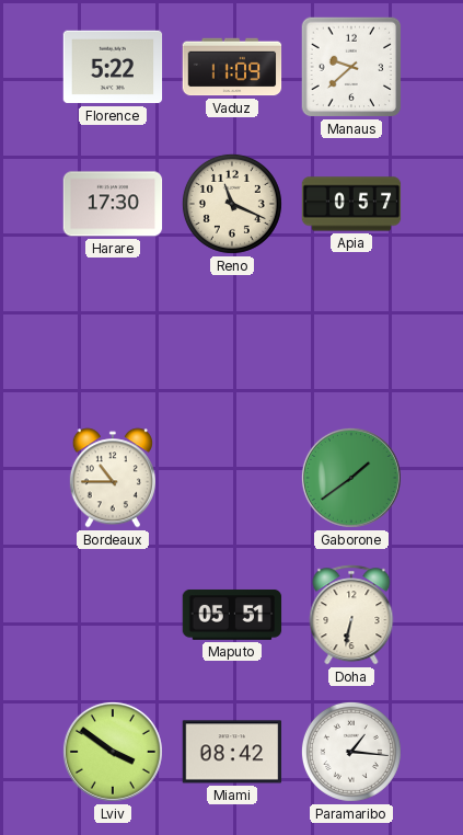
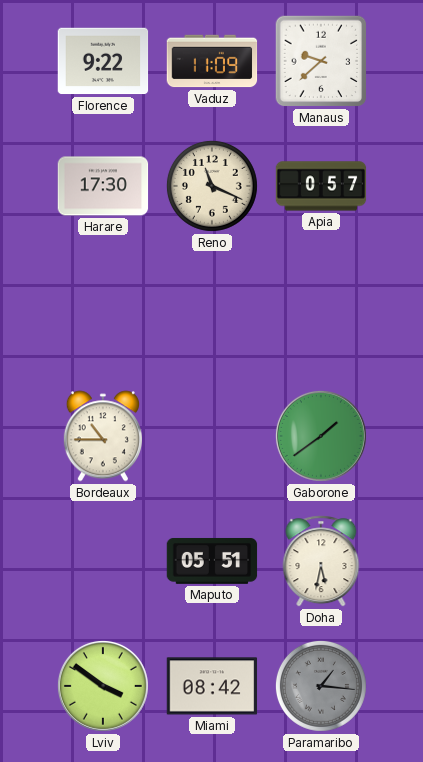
Florence: 5:22 -> 9:22
Doha: 6:32 -> 5:32
Paramaribo dial: white -> grey
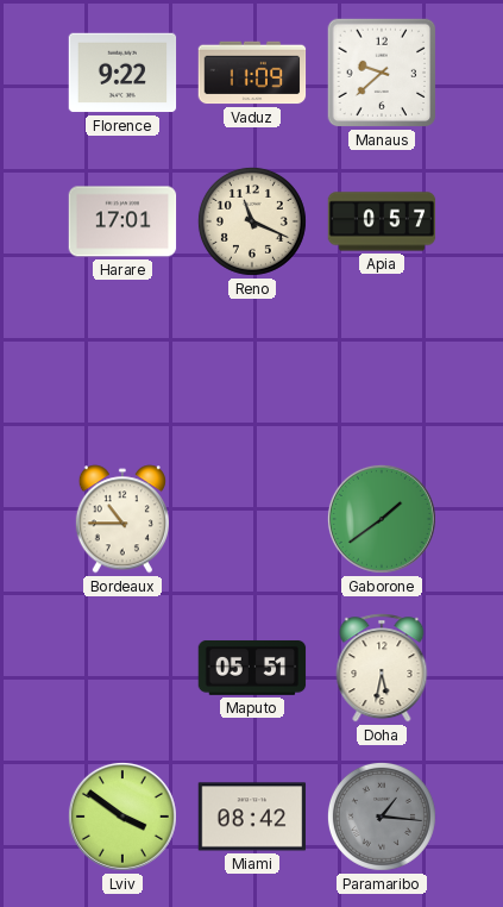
Harare: 17:30 -> 17:01
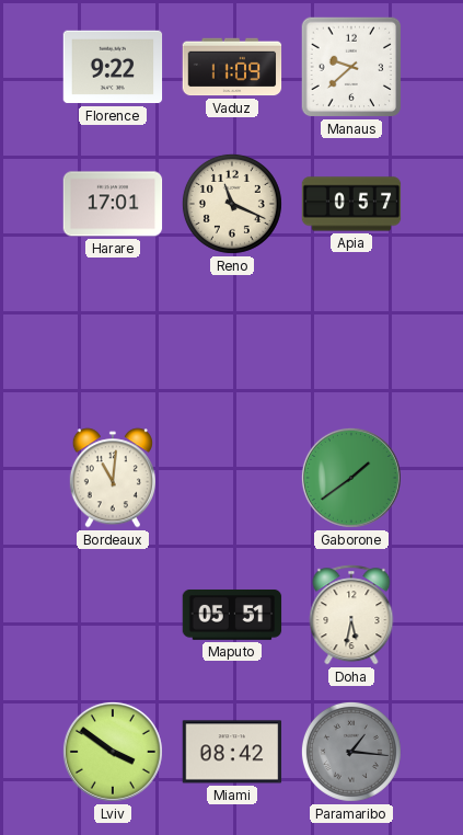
Bordeaux: 10:45 -> 11:01
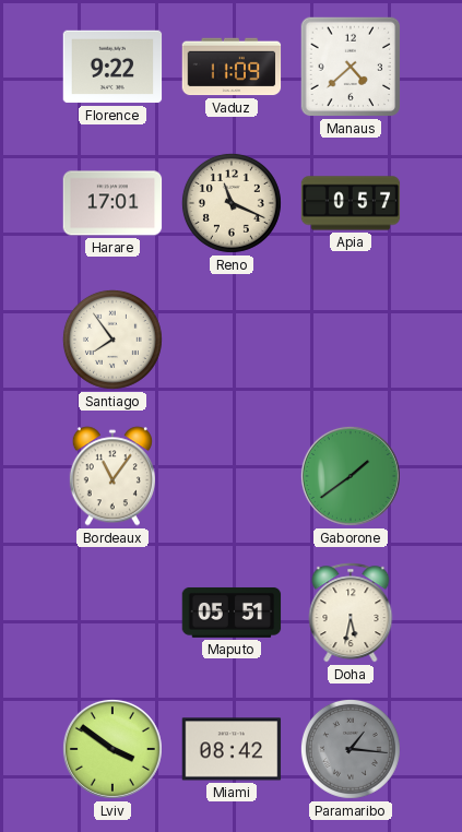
Manaus: 9:38 -> 4:38
Santiago: none -> 7:54
Bordeaux: 11:01 -> 11:06
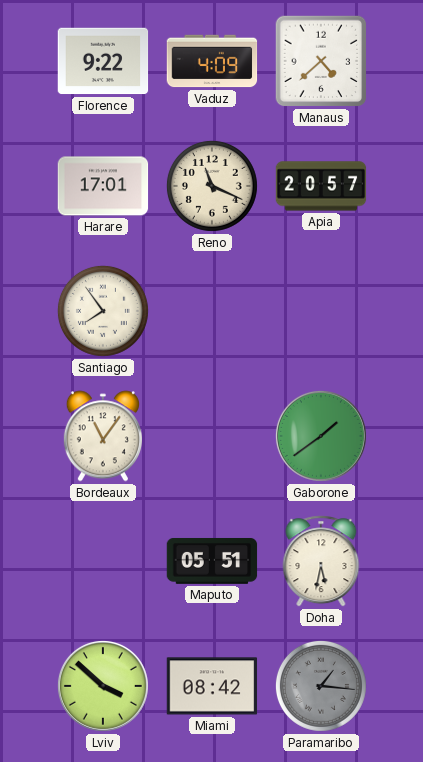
Vaduz: 11:09 -> 4:09
Apia: 0:57 -> 20:57
Lviv: 3:51 -> 3:52
